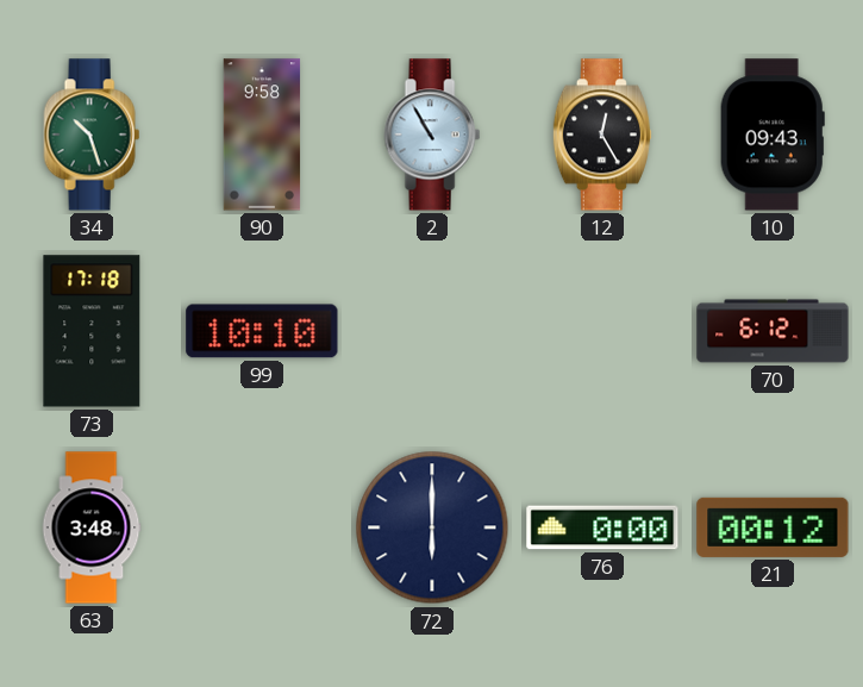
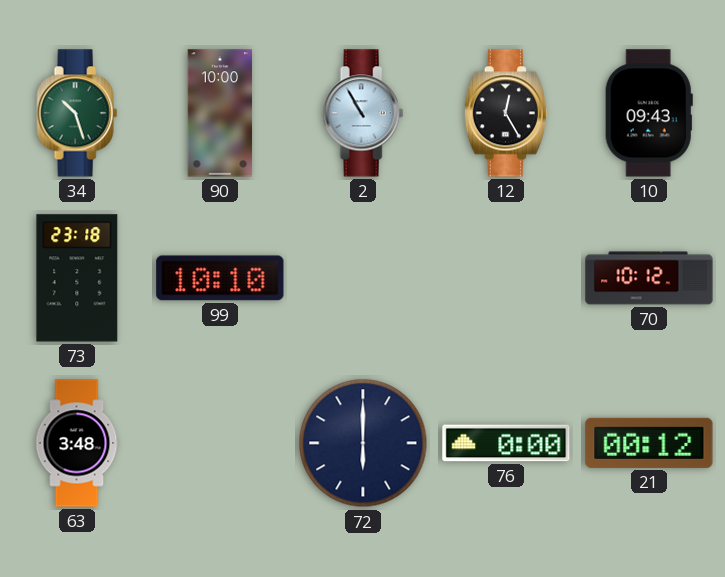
90: 9:58 -> 10:00
73: 17:18 -> 23:18
70: 6:12 -> 10:12
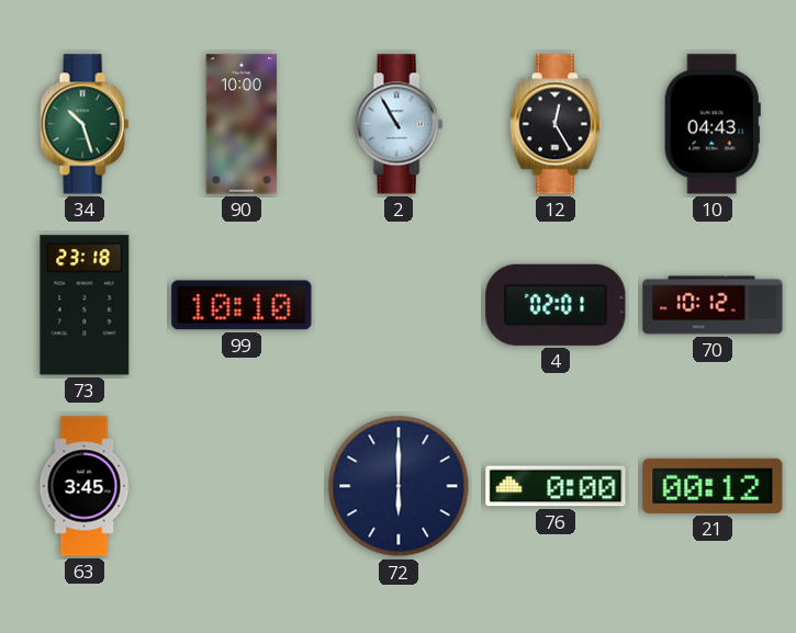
10: 09:43 -> 04:43
4: none -> 02:01
63: 3:48 -> 3:45
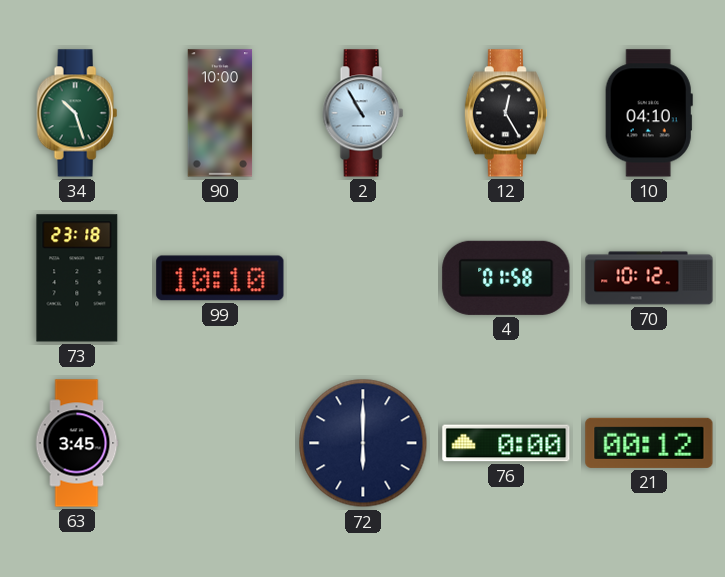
10: 04:43 -> 04:10
4: 02:01 -> 01:58
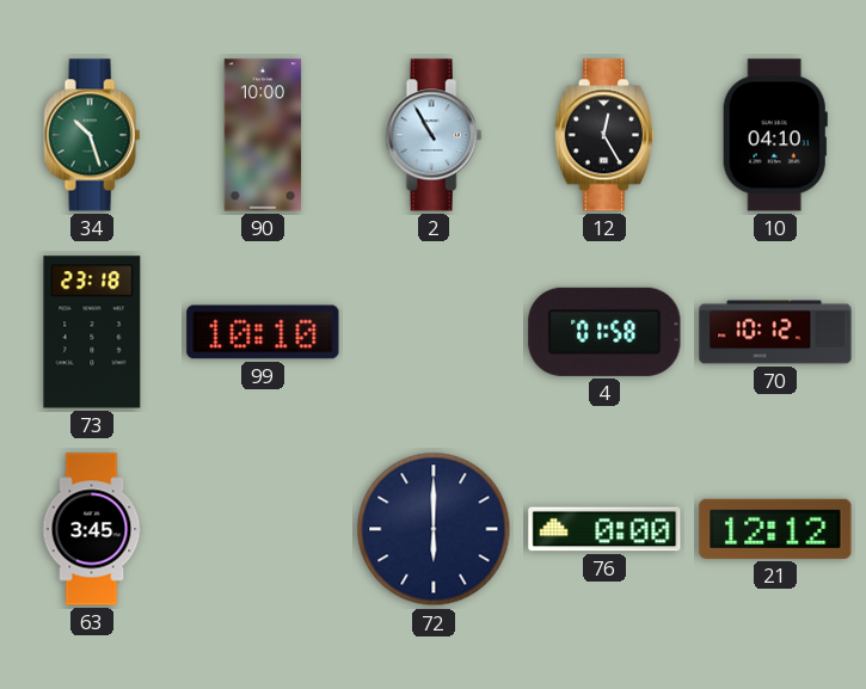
21: 00:12 -> 12:12
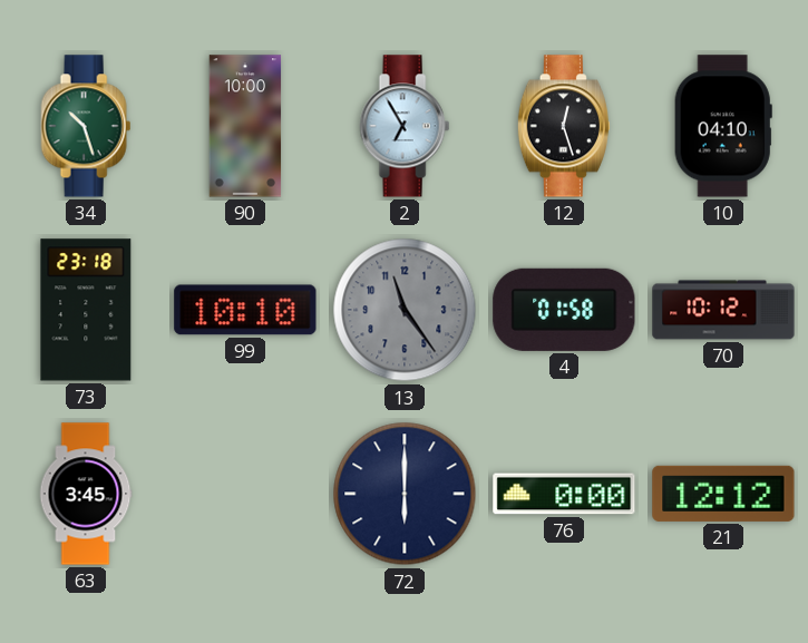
2: 10:55 -> 6:55
12: 12:25 -> 12:27
13: none -> 11:24
